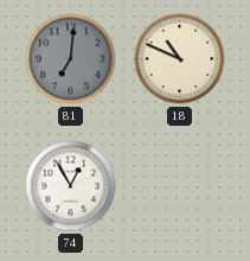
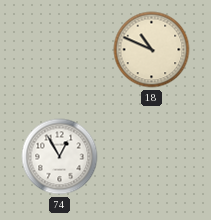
81: 7:01 -> none
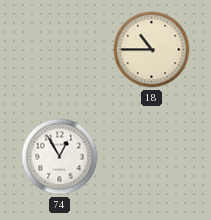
18: 10:49 -> 10:45
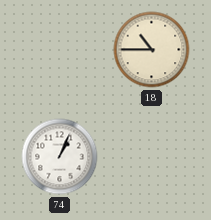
74: 12:55 -> 1:04
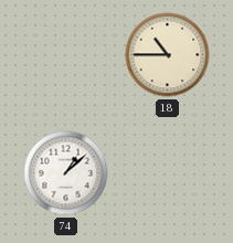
74: 1:04 -> 1:08
